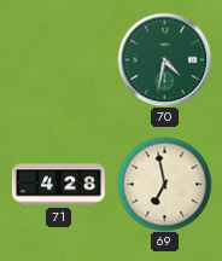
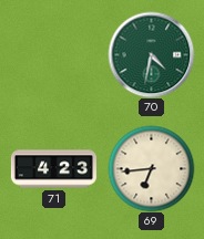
71: 4:28 -> 4:23
69: 6:58 -> 6:44
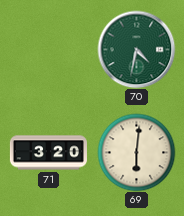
71: 4:23 -> 3:20
69: 6:44 -> 6:01
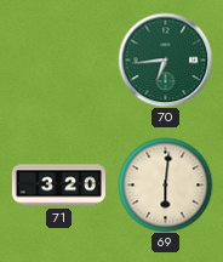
70: 4:32 -> 6:44
